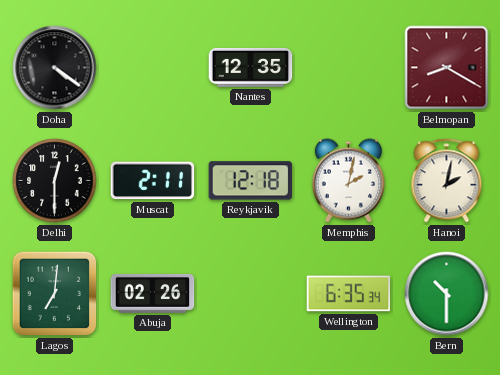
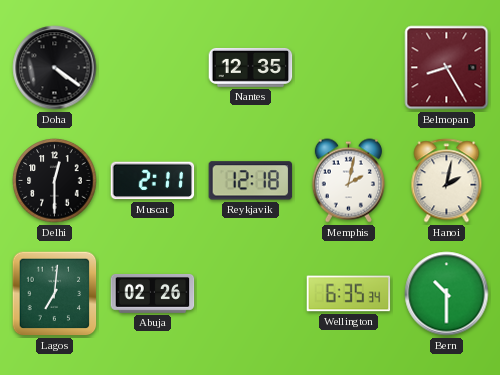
Belmopan: 8:20 -> 8:25
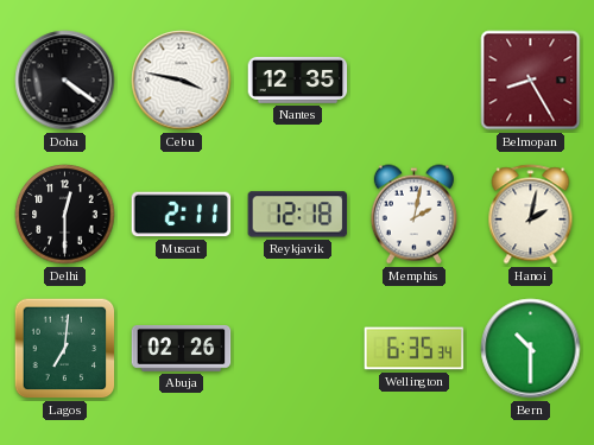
Cebu: none -> 3:47
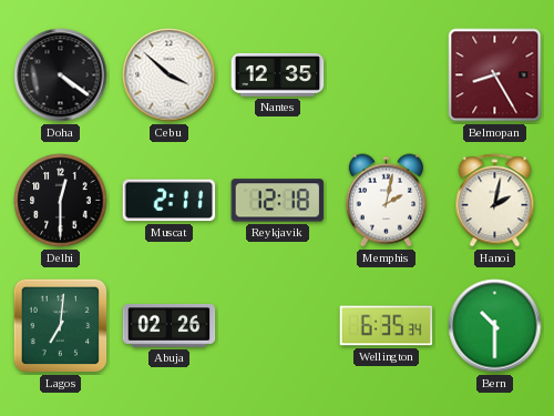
Cebu: 3:47 -> 3:52
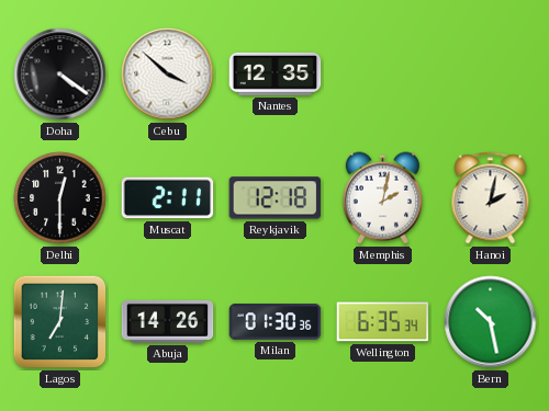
Belmopan: 8:25 -> none
Abuja: 02:26 -> 14:26
Milan: none -> 01:30
Bern: 10:30 -> 10:28
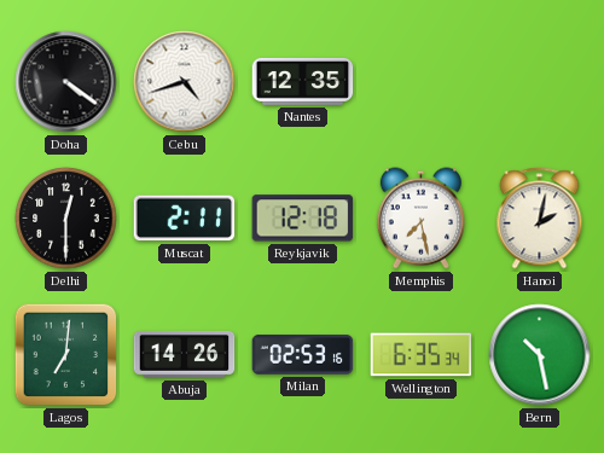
Cebu: 3:52 -> 4:42
Memphis: 2:02 -> 7:28
Milan: 01:30 -> 02:53
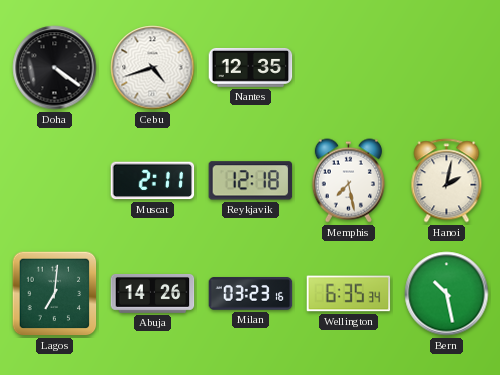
Delhi: 12:30 -> none
Milan: 02:53 -> 03:23
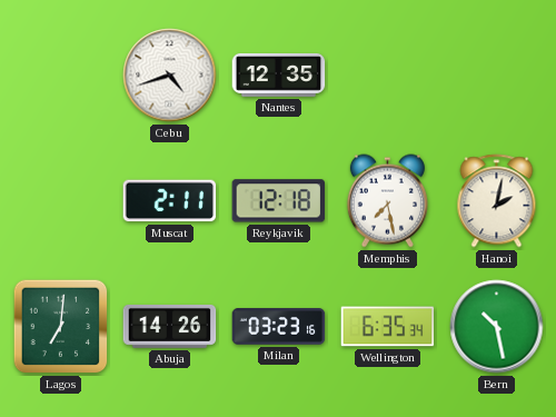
Doha: 4:21 -> none
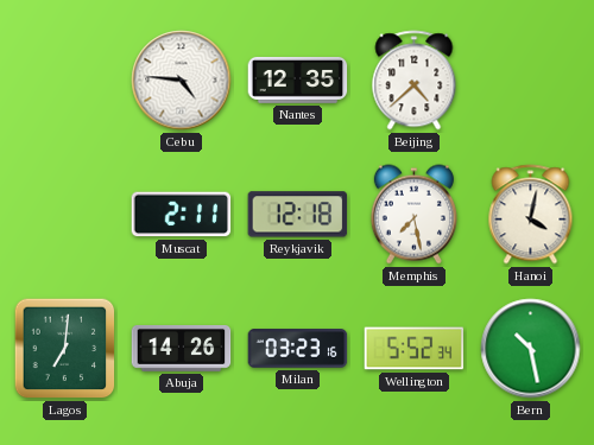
Cebu: 4:42 -> 4:46
Beijing: none -> 4:38
Hanoi: 2:02 -> 4:02
Wellington: 6:35 -> 5:52
